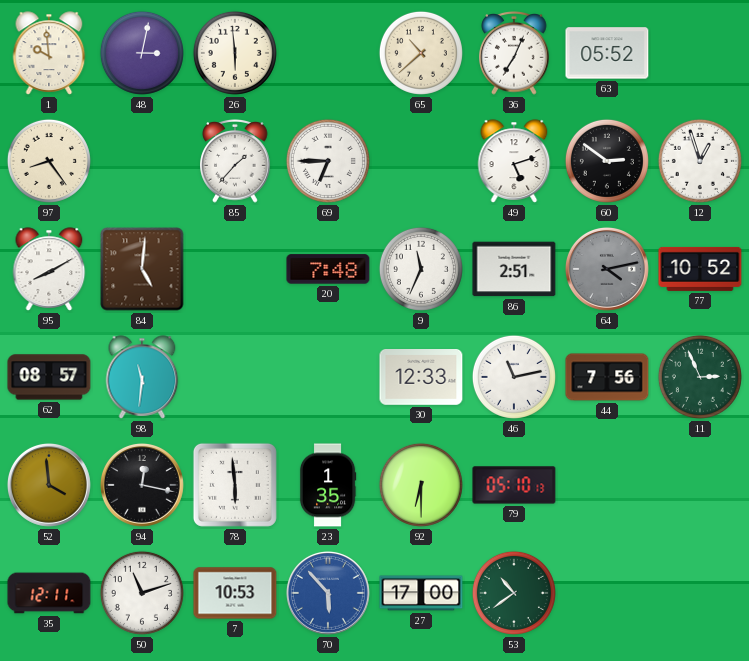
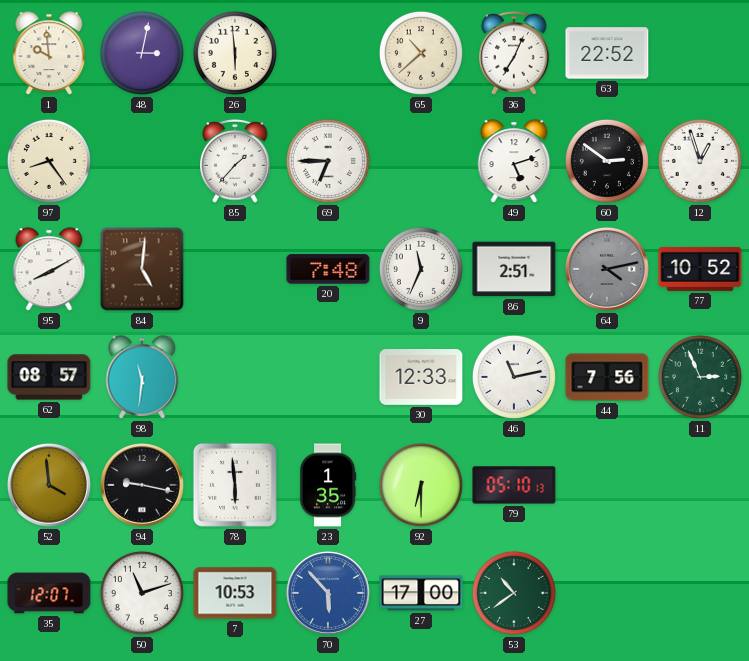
63: 05:52 -> 22:52
94: 12:17 -> 9:17
35: 12:11 -> 12:07
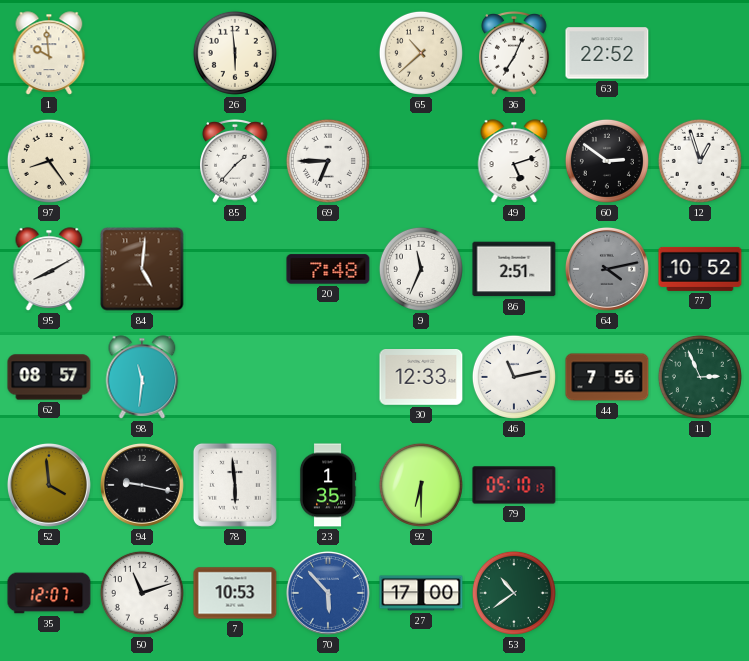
48: 3:02 -> none
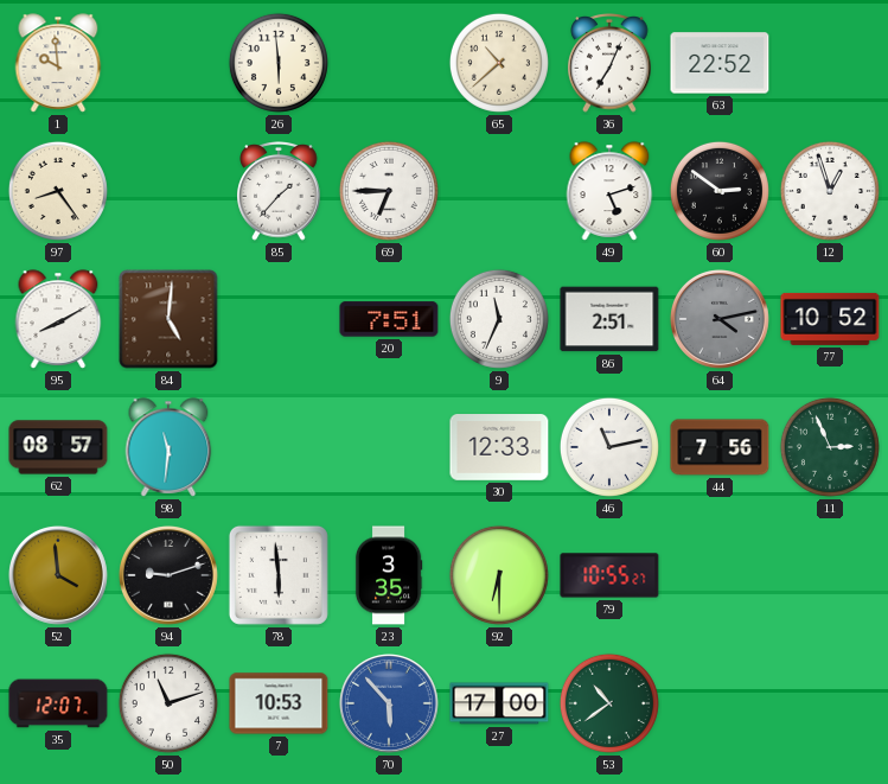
20: 7:48 -> 7:51
94: 9:17 -> 9:12
23: 1:35 -> 3:35
79: 05:10 -> 10:55
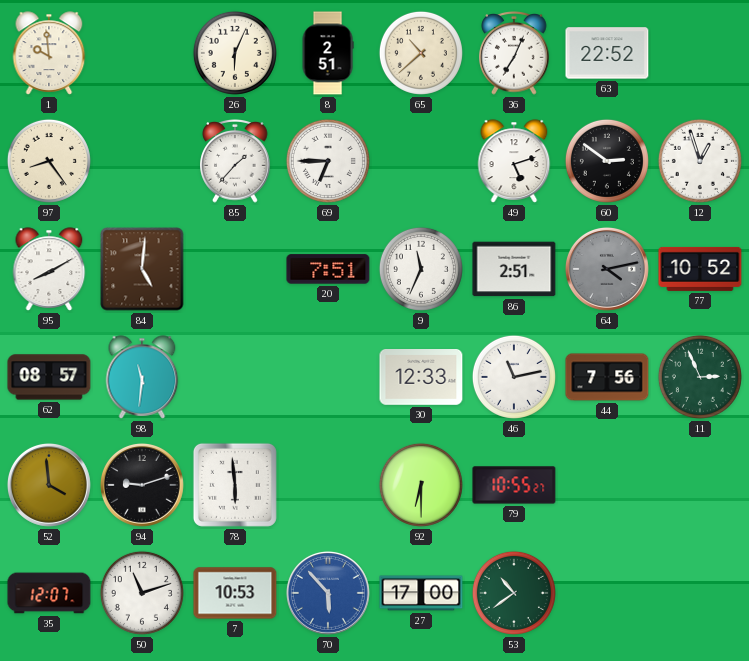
26: 5:59 -> 6:04
8: none -> 2:51
23: 3:35 -> none
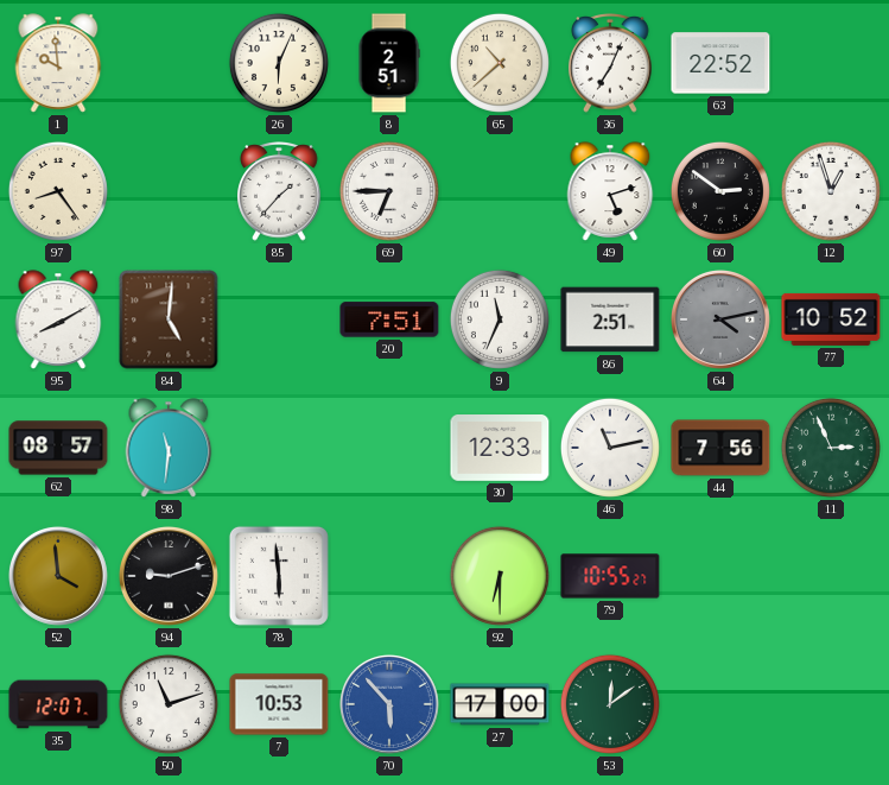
53: 10:39 -> 12:09
